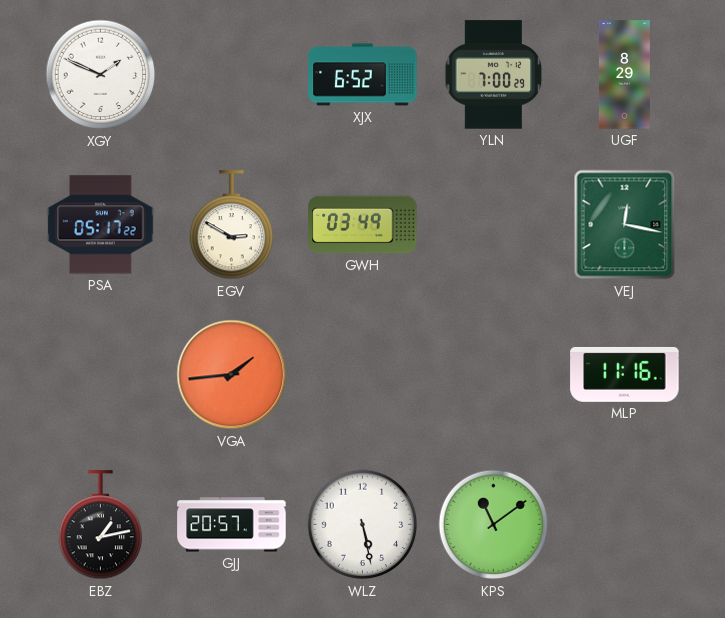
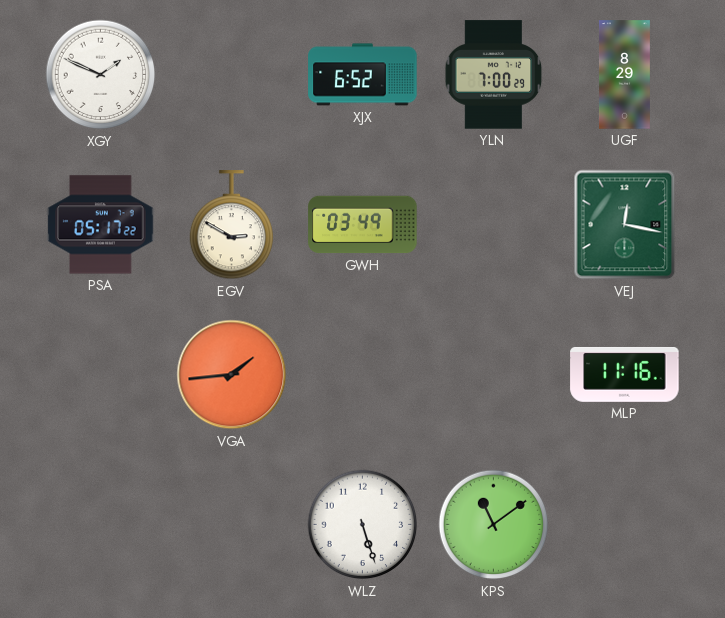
EBZ: 1:13 -> none
GJJ: 20:57 -> none
WLZ: 5:28 -> 5:27
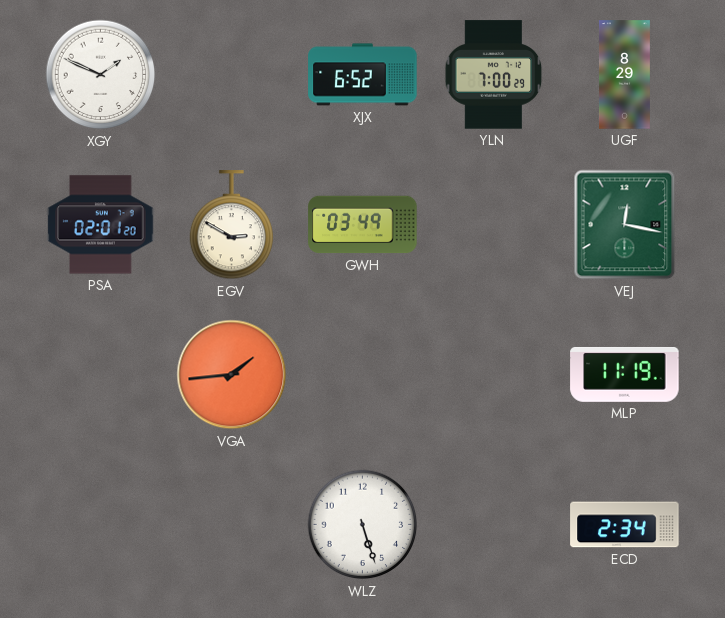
PSA: 05:17 -> 02:01
MLP: 11:16 -> 11:19
KPS: 11:09 -> none
ECD: none -> 2:34
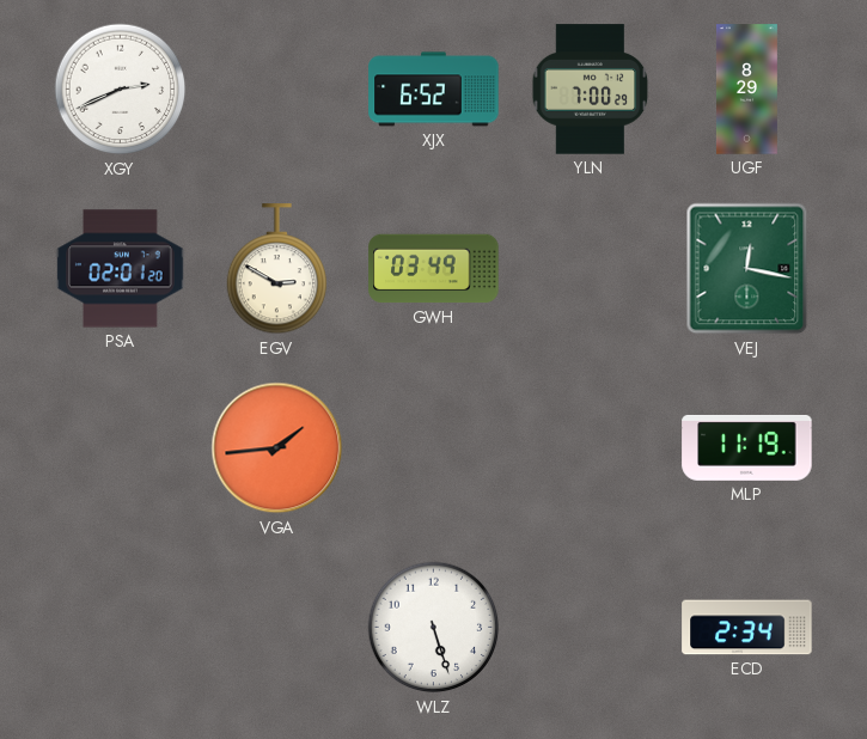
XGY: 1:49 -> 2:41
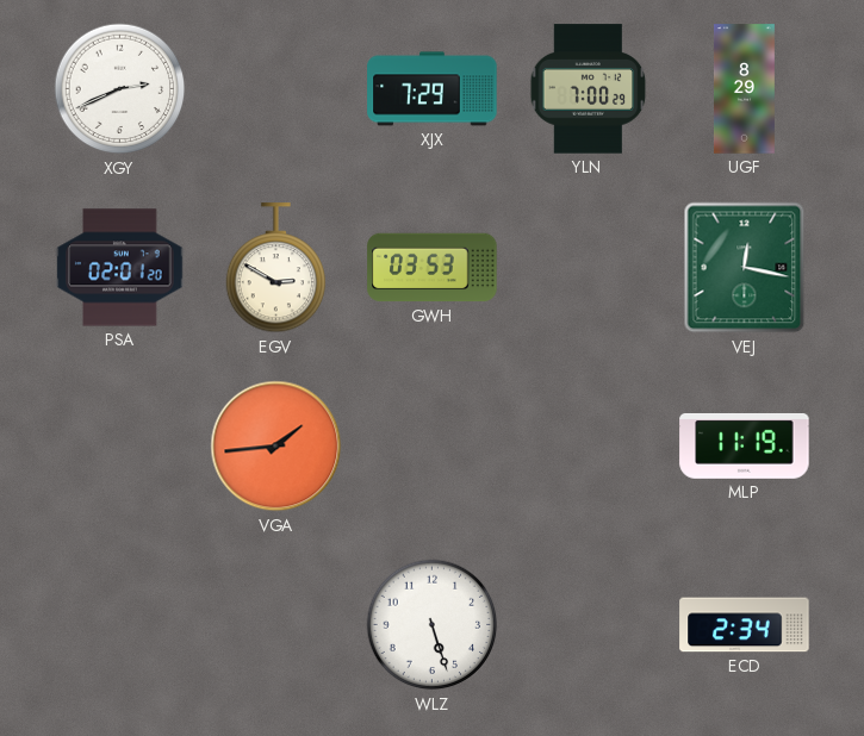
XJX: 6:52 -> 7:29
GWH: 03:49 -> 03:53
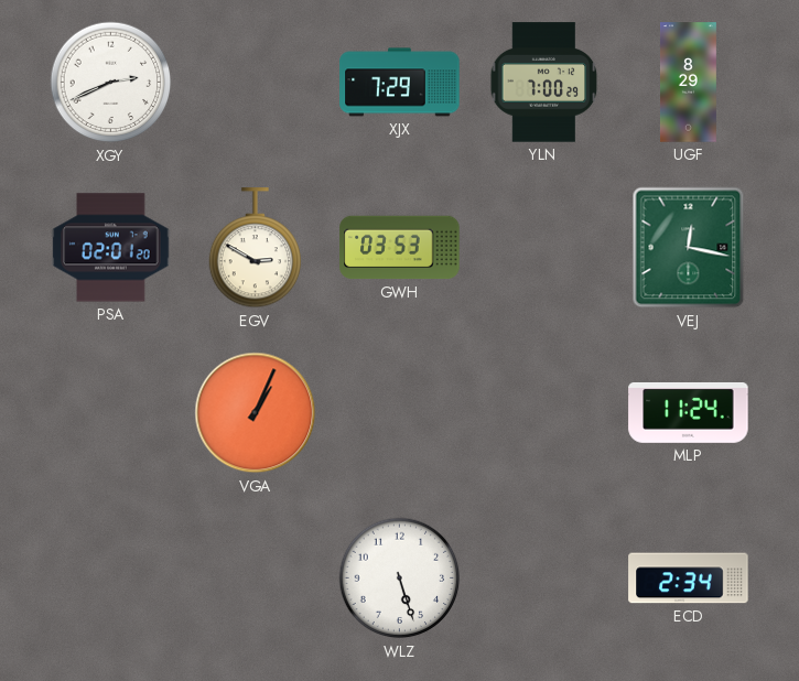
VGA: 1:44 -> 1:04
MLP: 11:19 -> 11:24
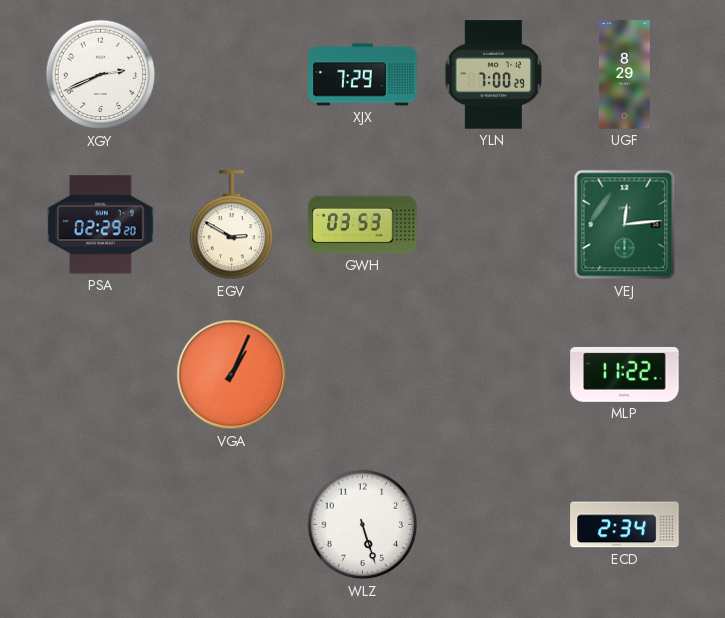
PSA: 02:01 -> 02:29
VEJ: 12:17 -> 12:14
MLP: 11:24 -> 11:22
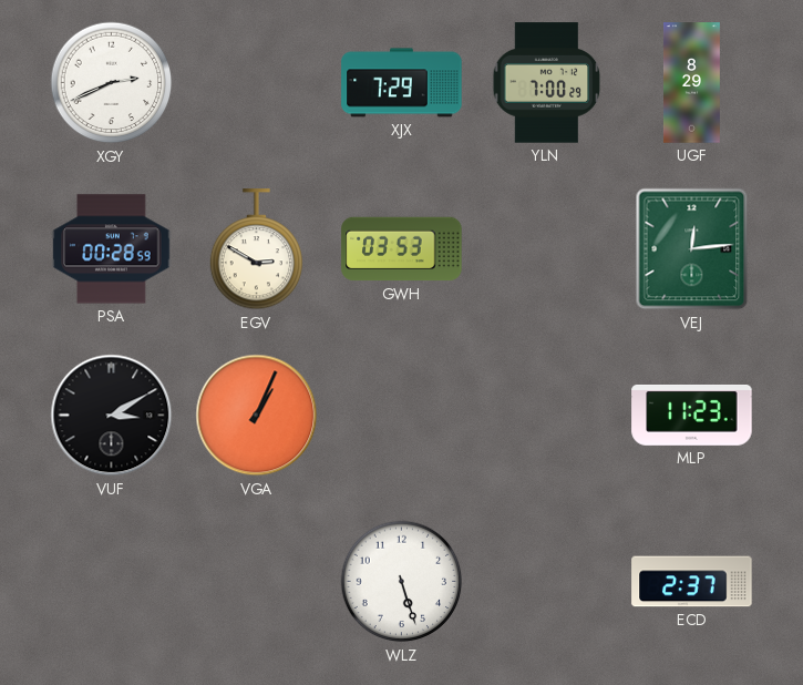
PSA: 02:29 -> 00:28
VUF: none -> 3:10
MLP: 11:22 -> 11:23
ECD: 2:34 -> 2:37
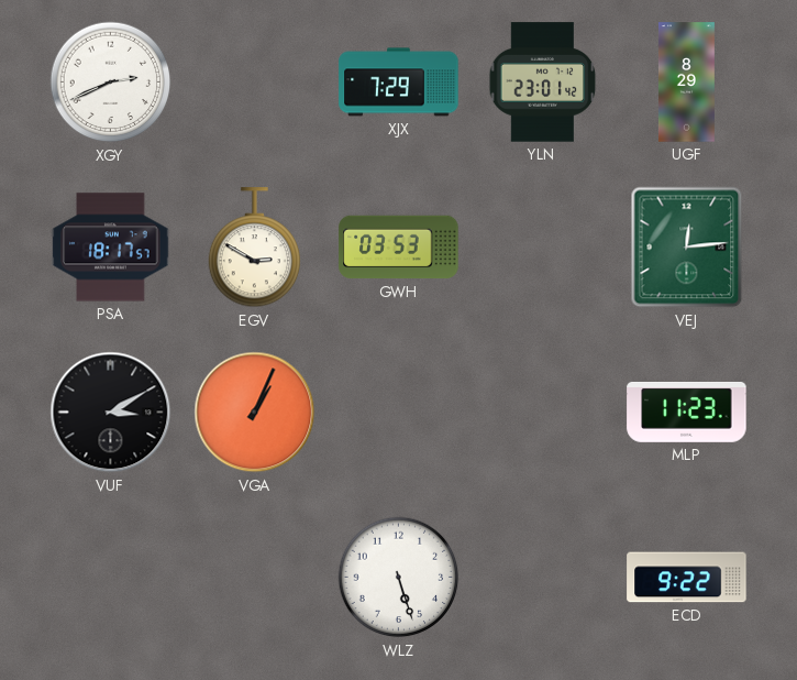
YLN: 7:00 -> 23:01
PSA: 00:28 -> 18:17
ECD: 2:37 -> 9:22
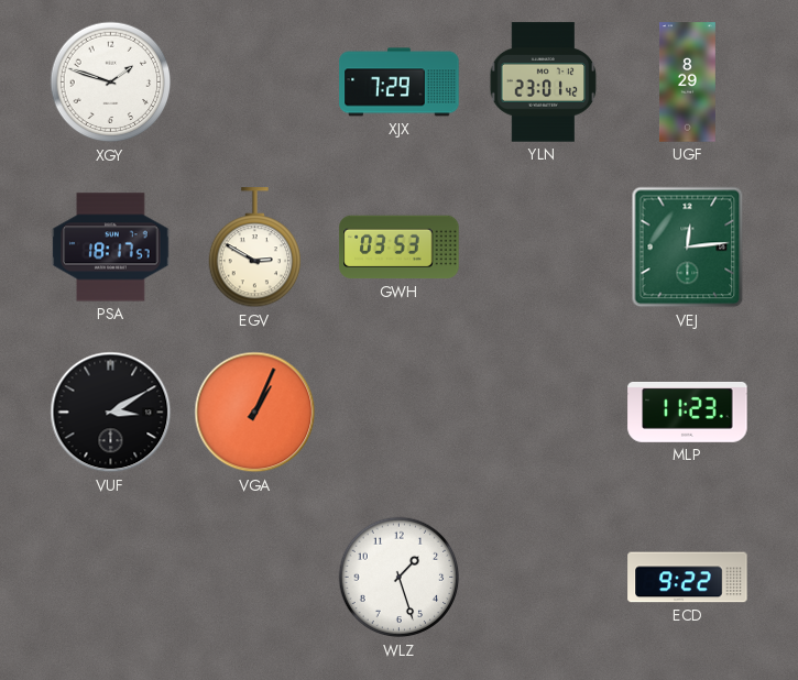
XGY: 2:41 -> 1:48
WLZ: 5:27 -> 1:27
